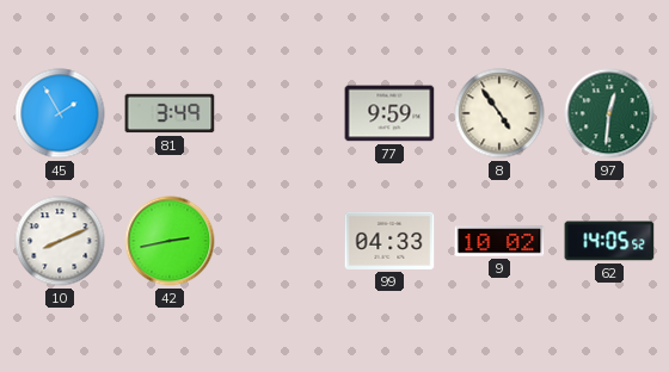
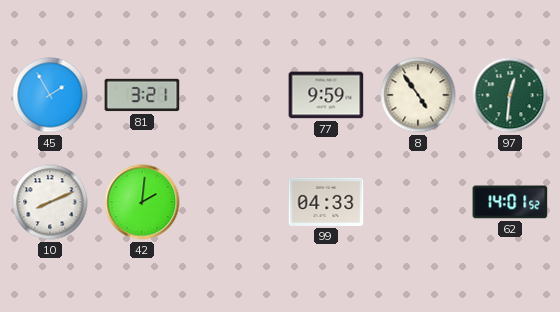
81: 3:49 -> 3:21
42: 2:43 -> 2:01
9: 10:02 -> none
62: 14:05 -> 14:01
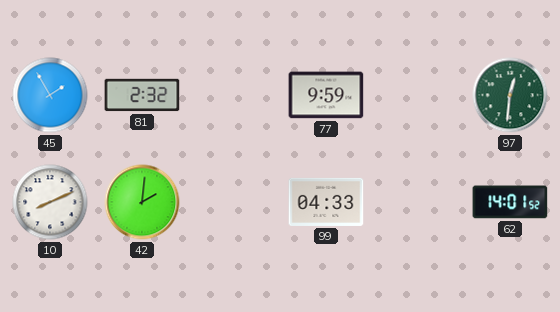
81: 3:21 -> 2:32
8: 4:54 -> none
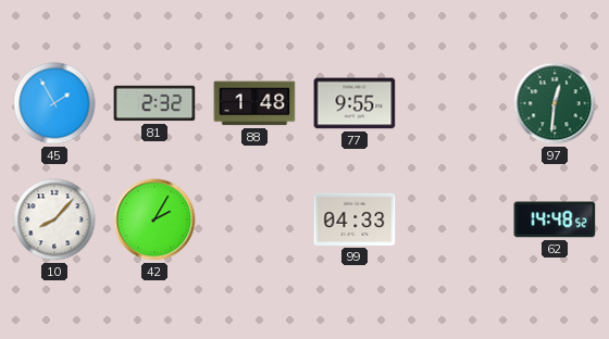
88: none -> 1:48
77: 9:59 -> 9:55
10: 8:11 -> 8:07
42: 2:01 -> 2:05
62: 14:01 -> 14:48
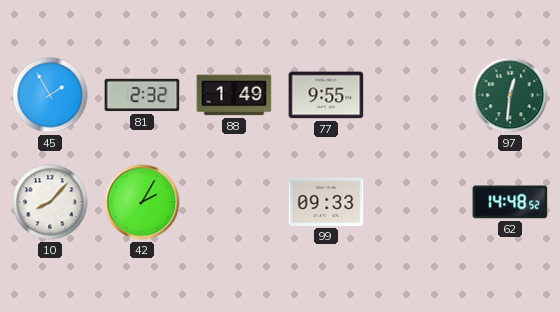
88: 1:48 -> 1:49
99: 04:33 -> 09:33
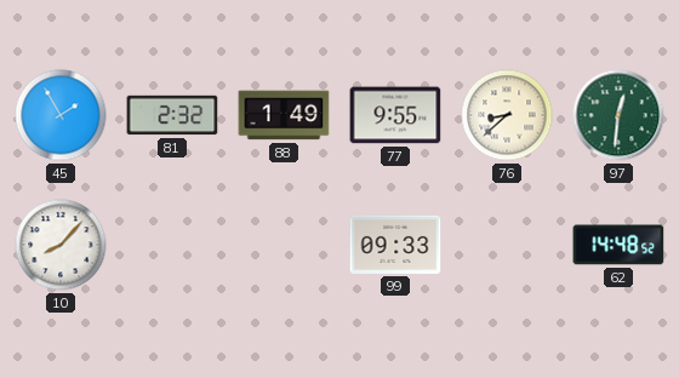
76: none -> 8:38
42: 2:05 -> none
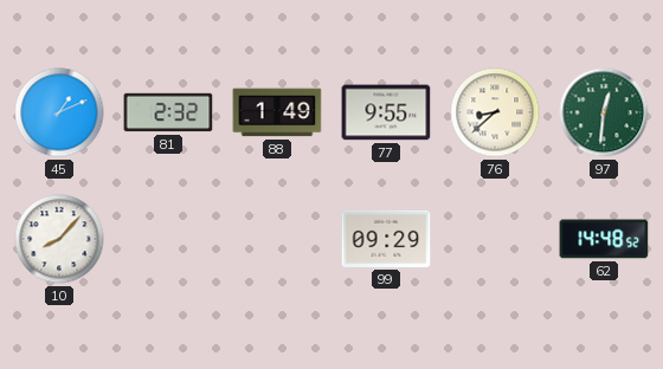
45: 1:55 -> 1:11
99: 09:33 -> 09:29
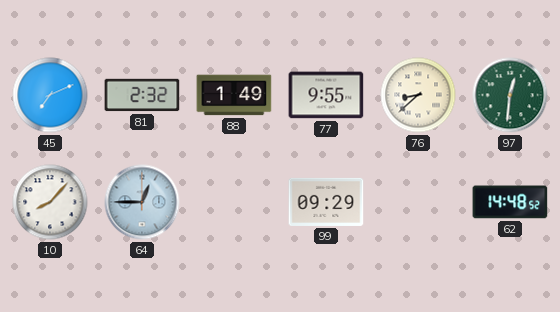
45: 1:11 -> 7:11
64: none -> 12:45
